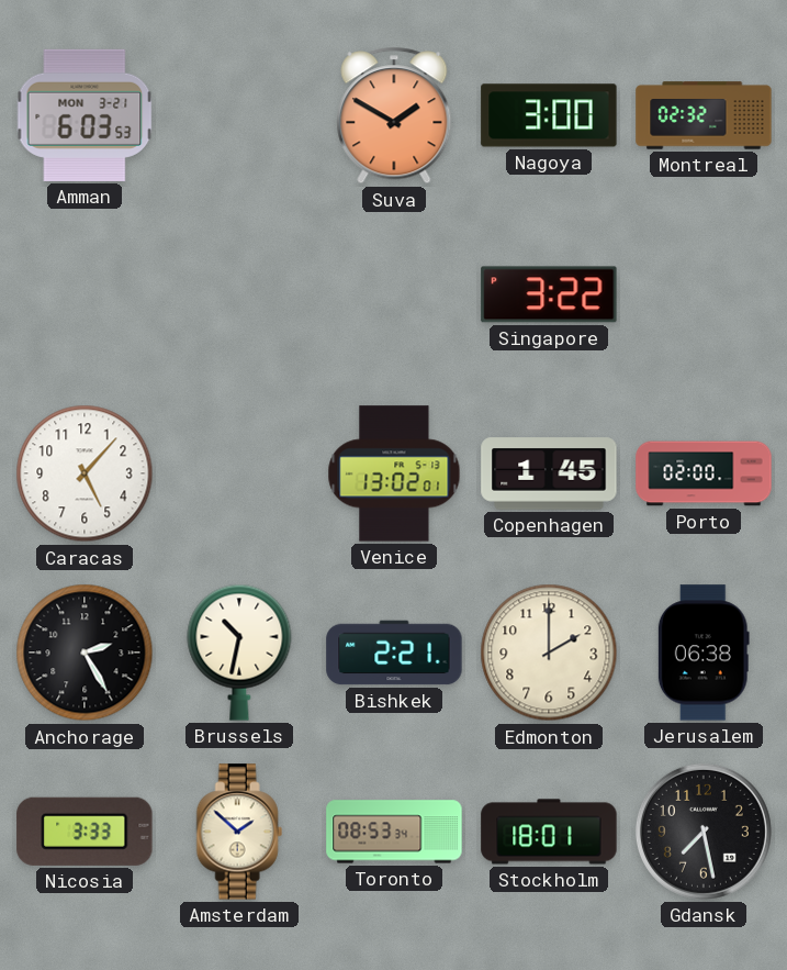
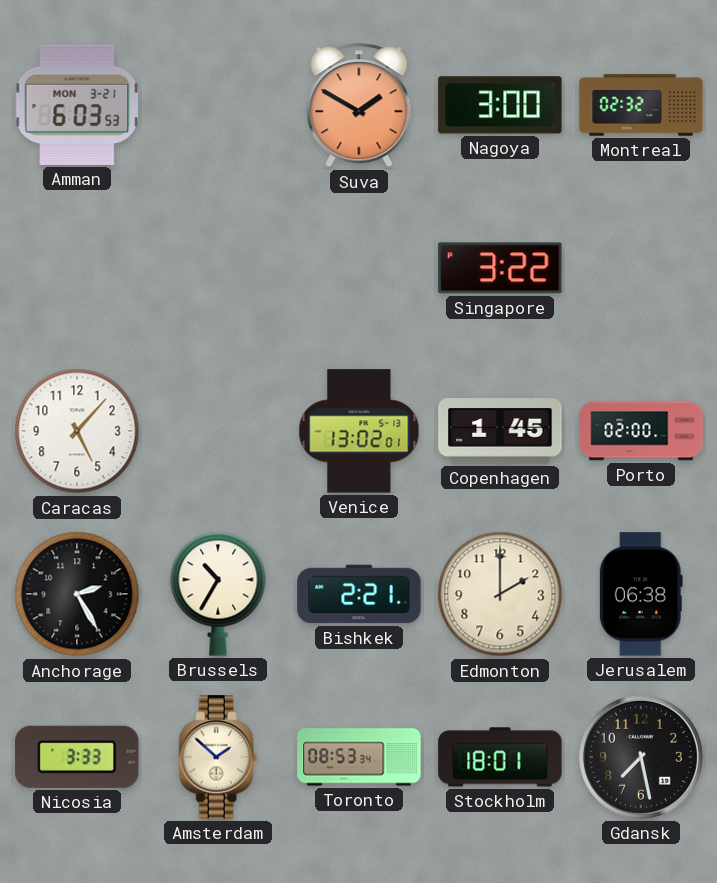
Brussels: 10:32 -> 10:35
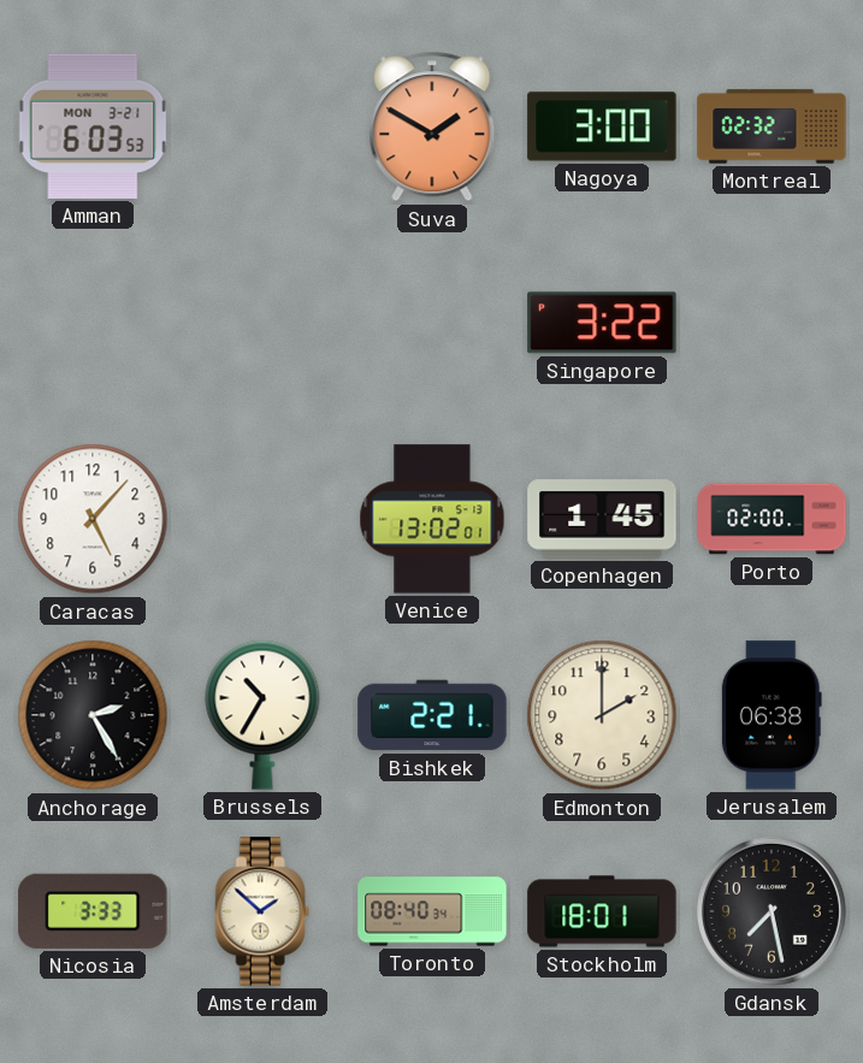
Toronto: 08:53 -> 08:40
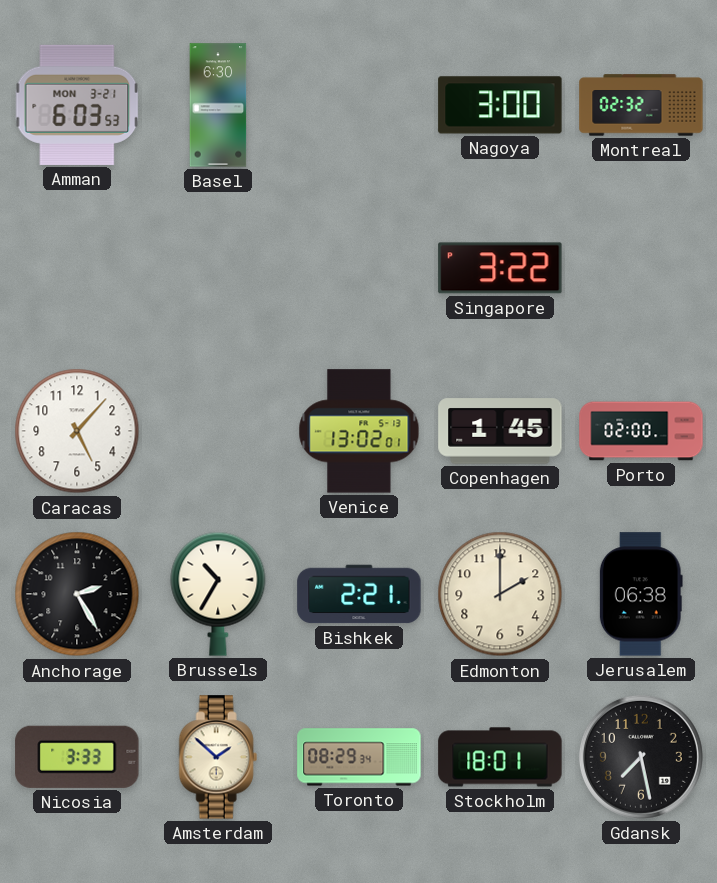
Basel: none -> 6:30
Suva: 1:50 -> none
Toronto: 08:40 -> 08:29
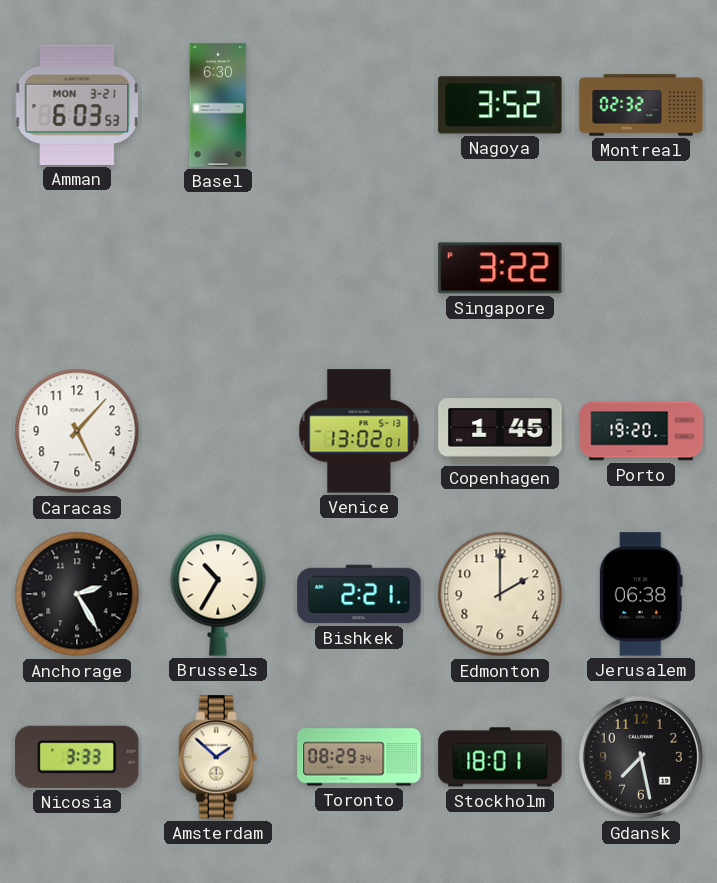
Nagoya: 3:00 -> 3:52
Porto: 02:00 -> 19:20
